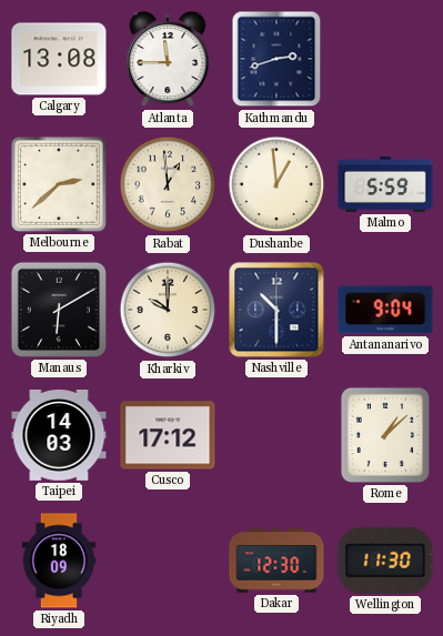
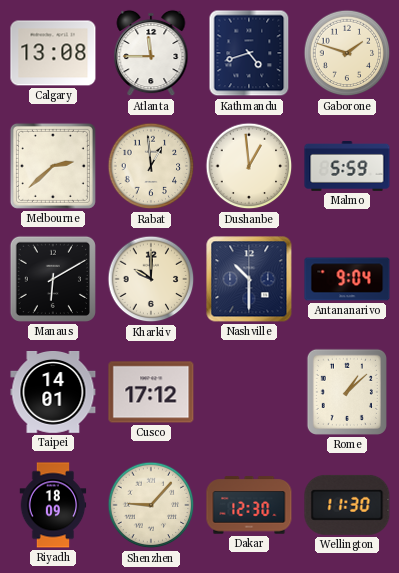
Kathmandu: 2:42 -> 4:42
Gaborone: none -> 1:48
Taipei: 14:03 -> 14:01
Shenzhen: none -> 9:07
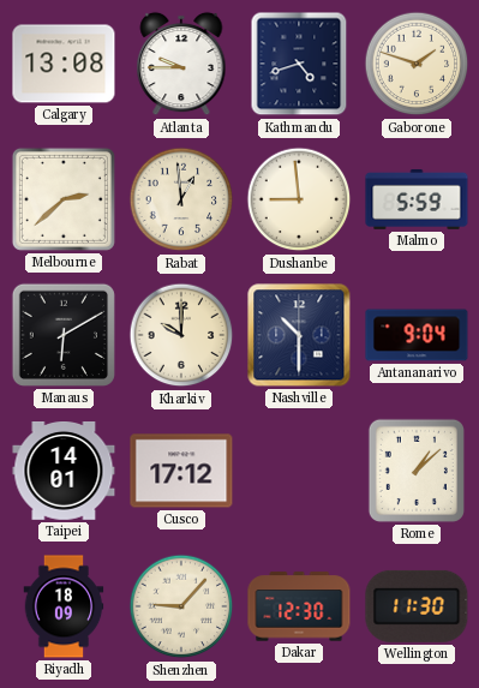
Atlanta: 11:45 -> 9:45
Dushanbe: 12:59 -> 8:59
